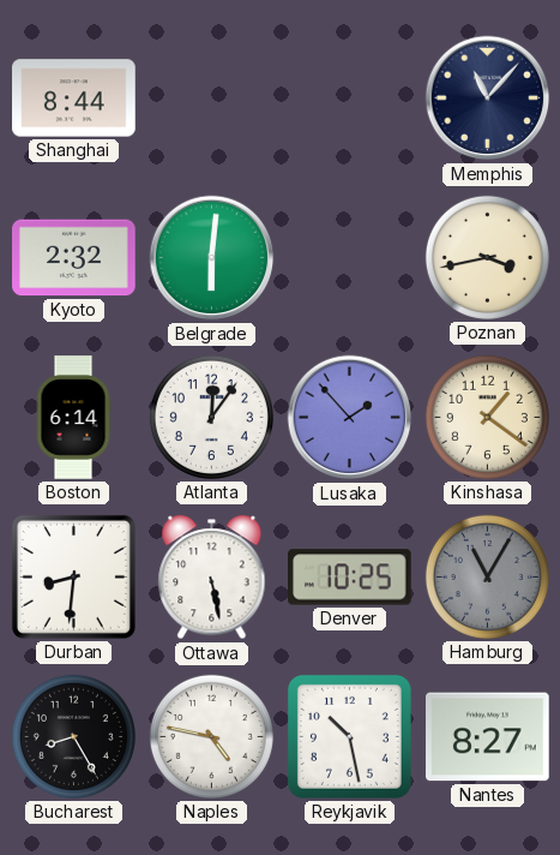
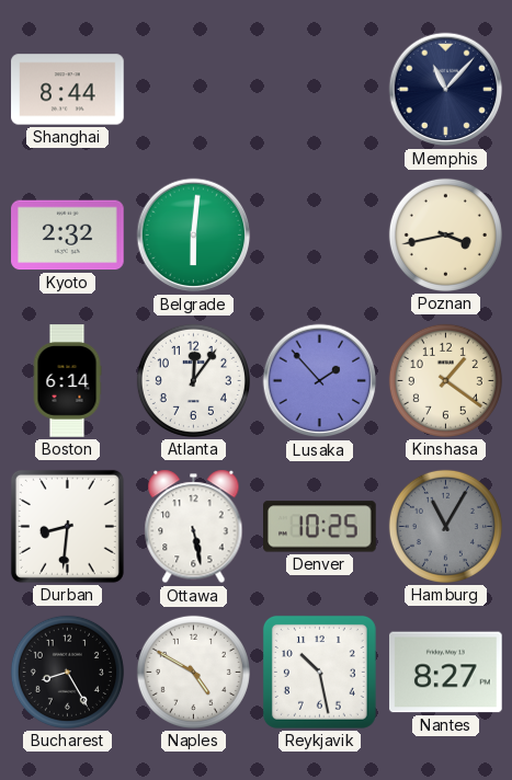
Naples: 4:47 -> 4:50
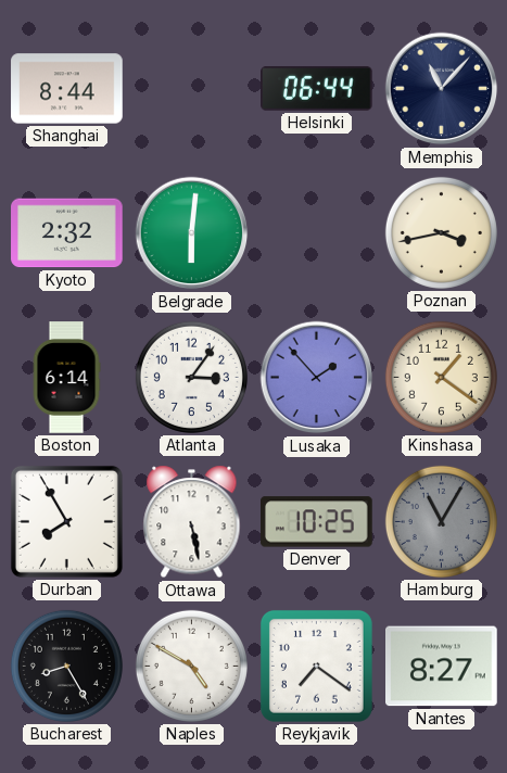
Helsinki: none -> 06:44
Atlanta: 12:06 -> 3:06
Durban: 8:31 -> 7:55
Reykjavik: 10:28 -> 7:21
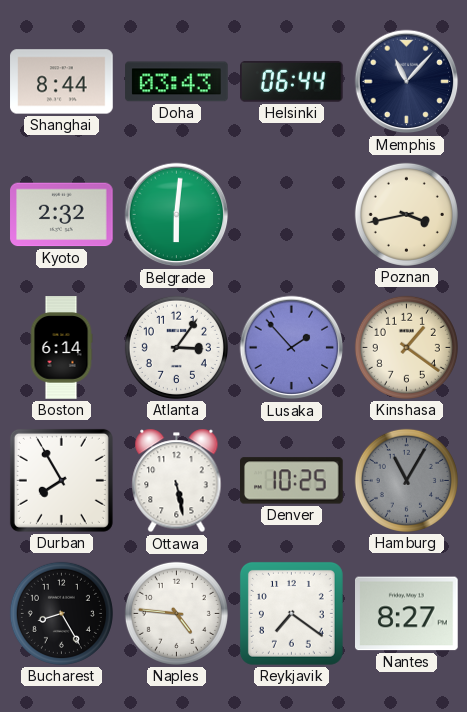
Doha: none -> 03:43
Naples: 4:50 -> 4:46
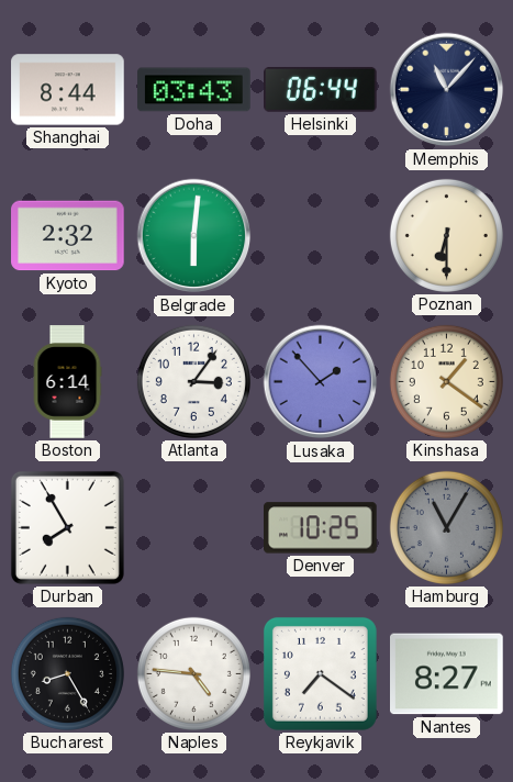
Poznan: 3:43 -> 6:30
Ottawa: 5:28 -> none
